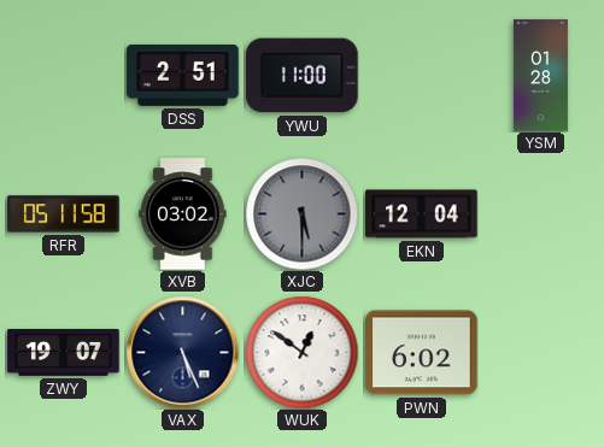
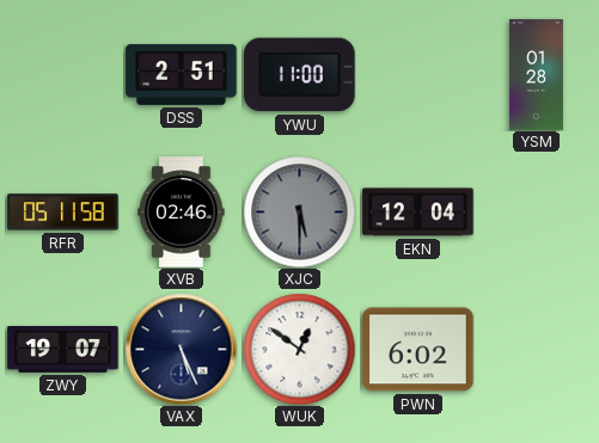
XVB: 03:02 -> 02:46
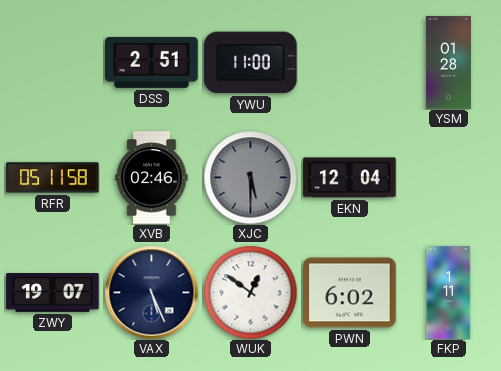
FKP: none -> 1:11
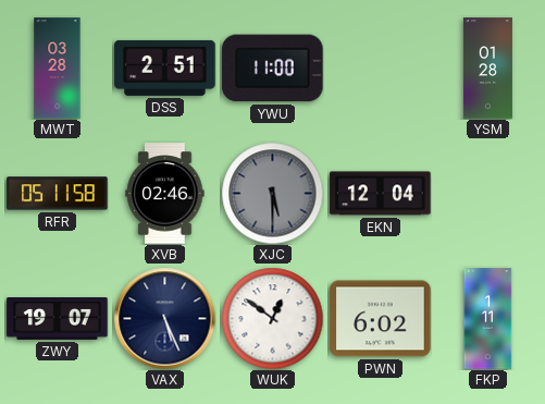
MWT: none -> 03:28
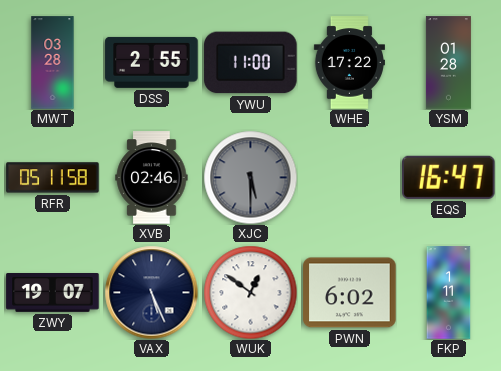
DSS: 2:51 -> 2:55
WHE: none -> 17:22
EKN: 12:04 -> none
EQS: none -> 16:47
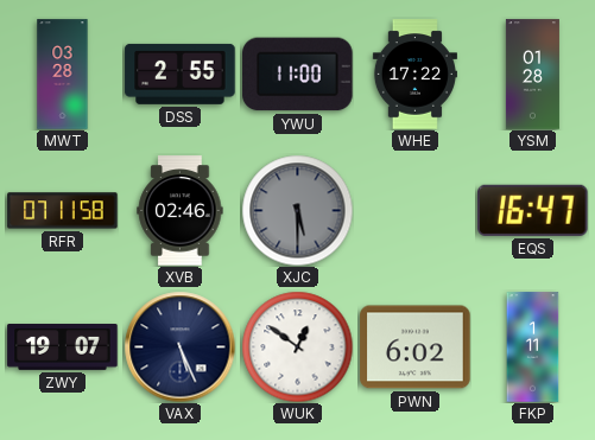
RFR: 05:11 -> 07:11
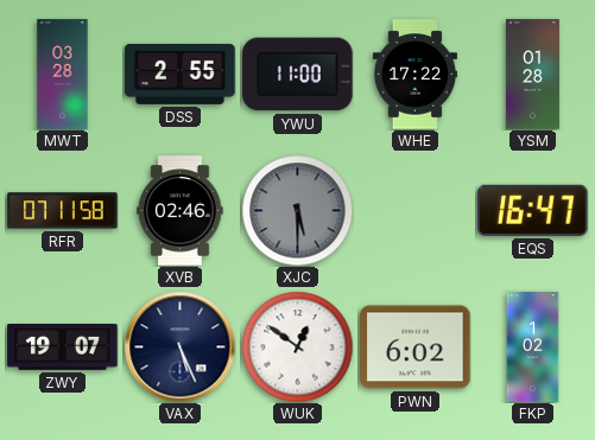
FKP: 1:11 -> 1:02
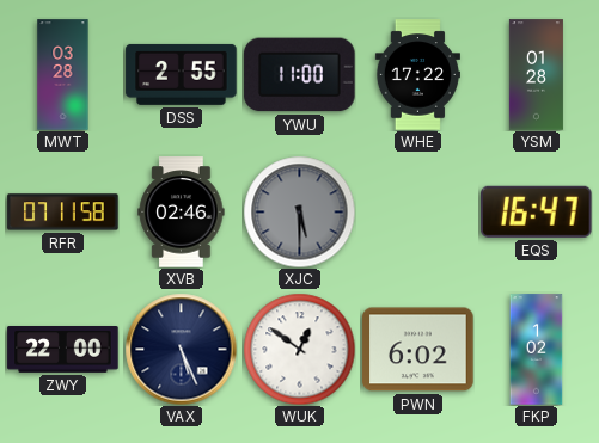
ZWY: 19:07 -> 22:00
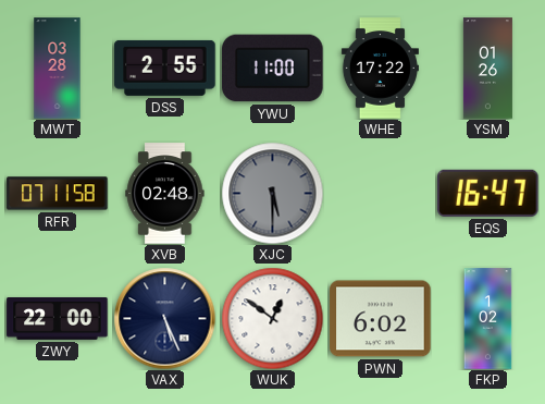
YSM: 01:28 -> 01:26
XVB: 02:46 -> 02:48
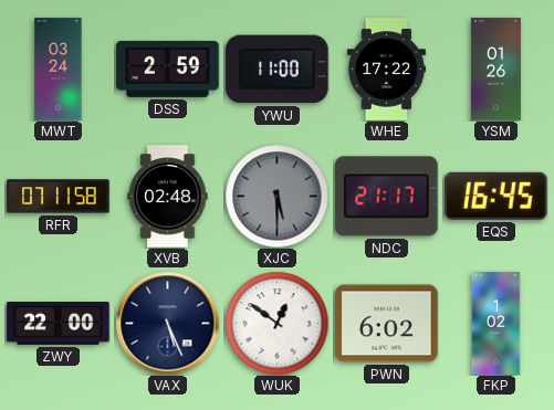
MWT: 03:28 -> 03:24
DSS: 2:55 -> 2:59
NDC: none -> 21:17
EQS: 16:47 -> 16:45
